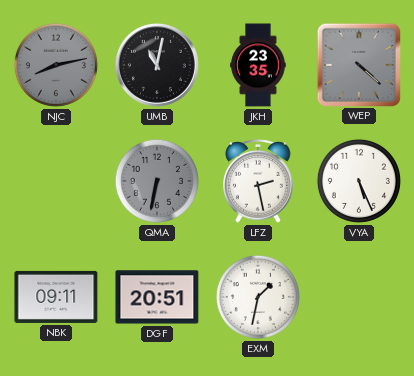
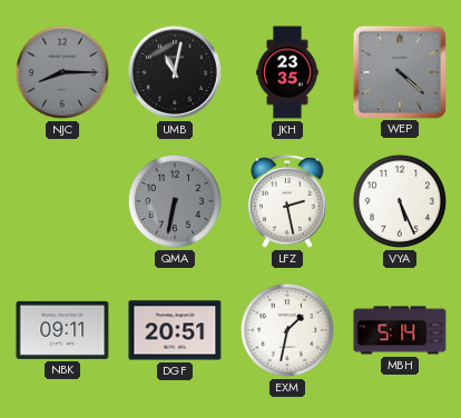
NJC: 8:13 -> 8:15
MBH: none -> 5:14
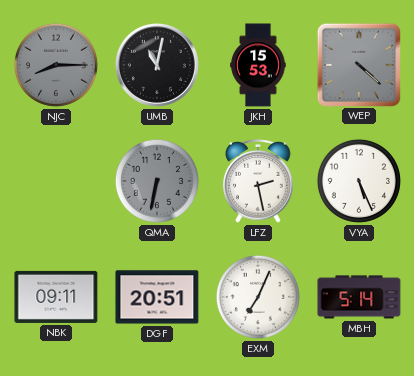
JKH: 23:35 -> 15:53
EXM: 1:32 -> 7:04
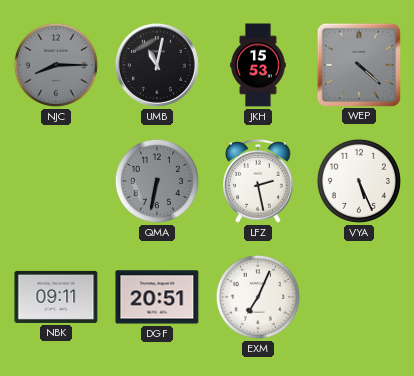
MBH: 5:14 -> none
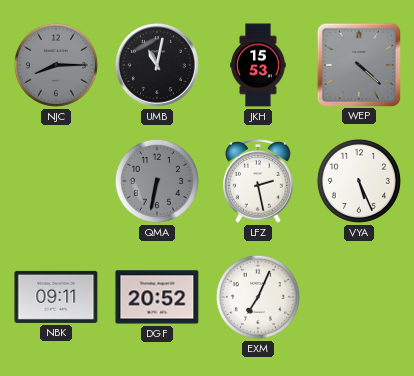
DGF: 20:51 -> 20:52
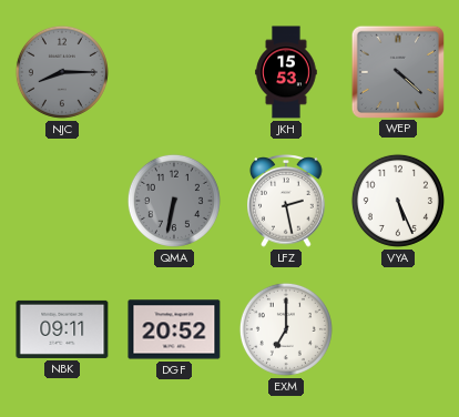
UMB: 11:02 -> none
EXM: 7:04 -> 7:00
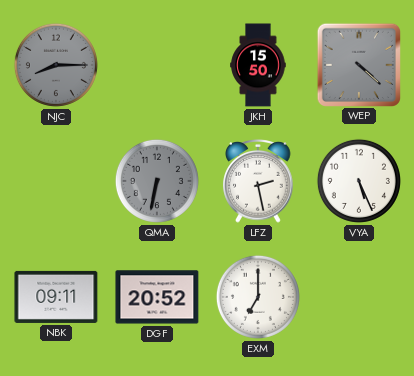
JKH: 15:53 -> 15:50
